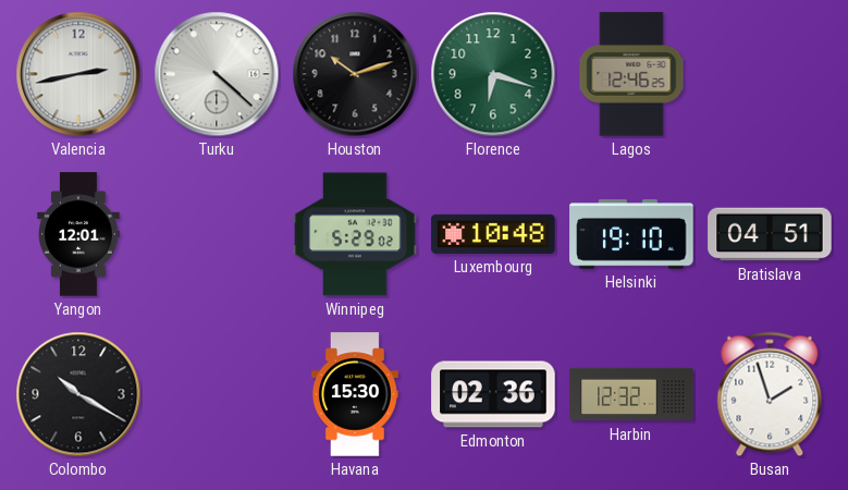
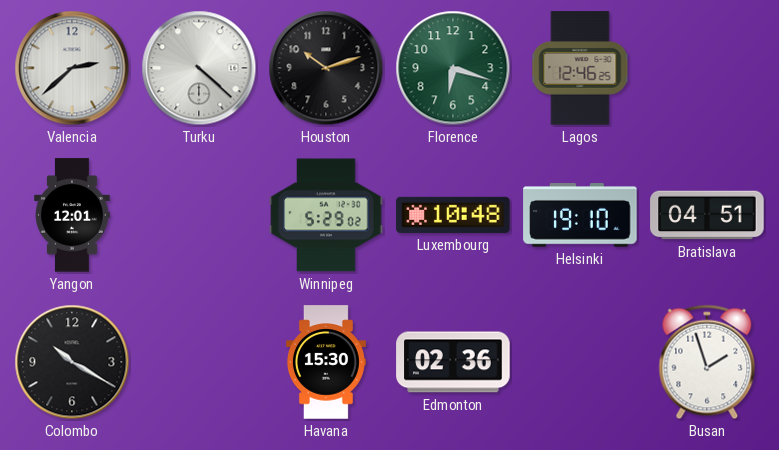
Valencia: 2:43 -> 2:38
Harbin: 12:32 -> none
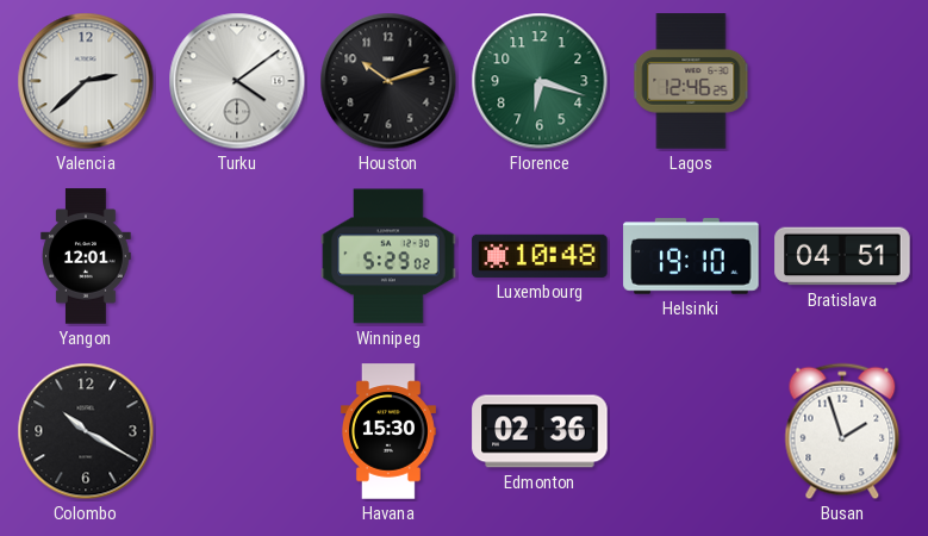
Turku: 4:22 -> 4:09
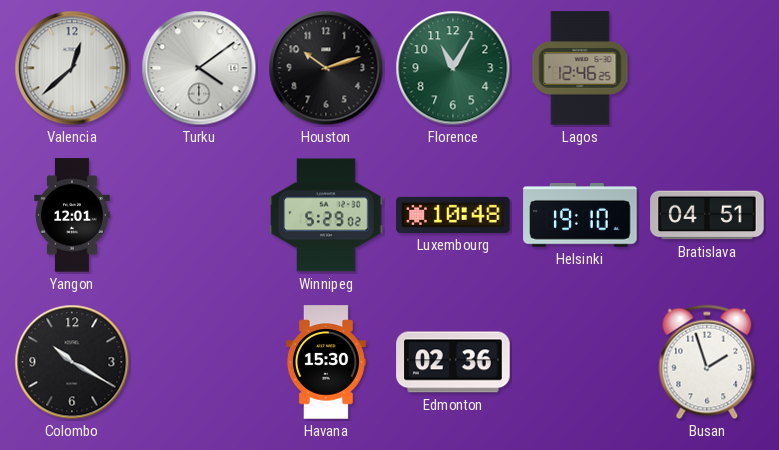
Valencia: 2:38 -> 12:38
Florence: 6:18 -> 11:05
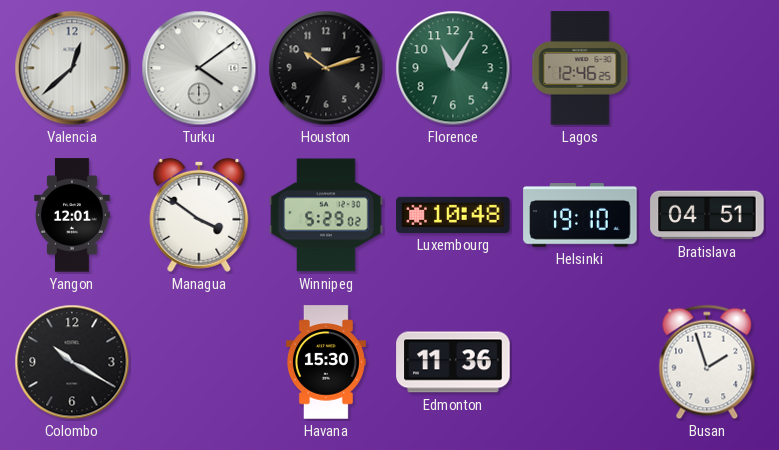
Managua: none -> 3:51
Edmonton: 02:36 -> 11:36
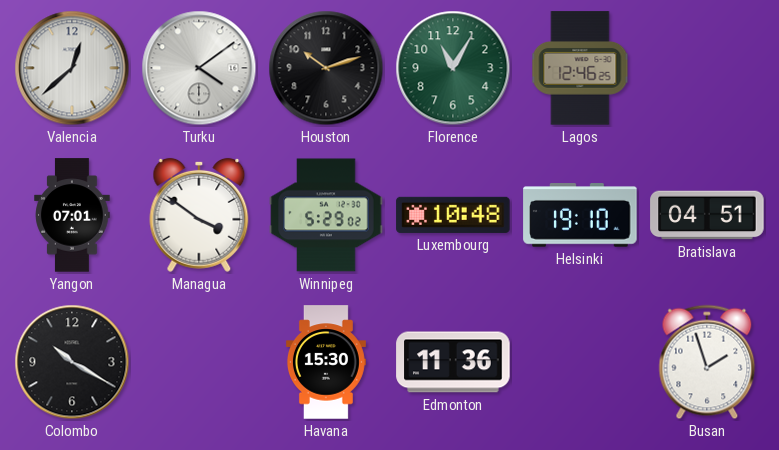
Yangon: 12:01 -> 07:01
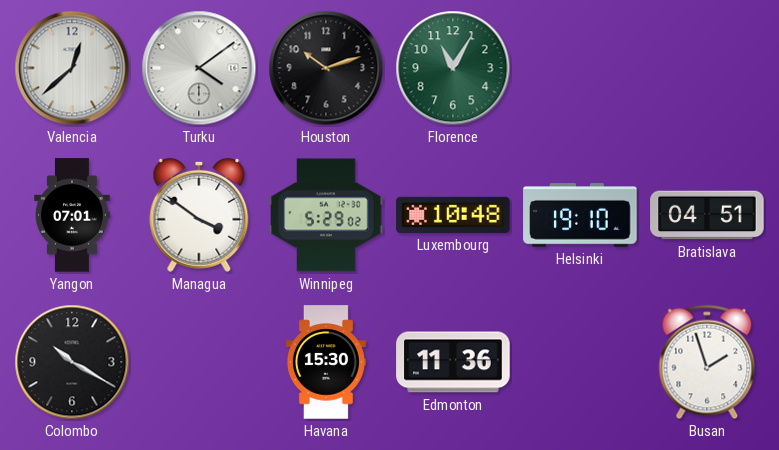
Lagos: 12:46 -> none
